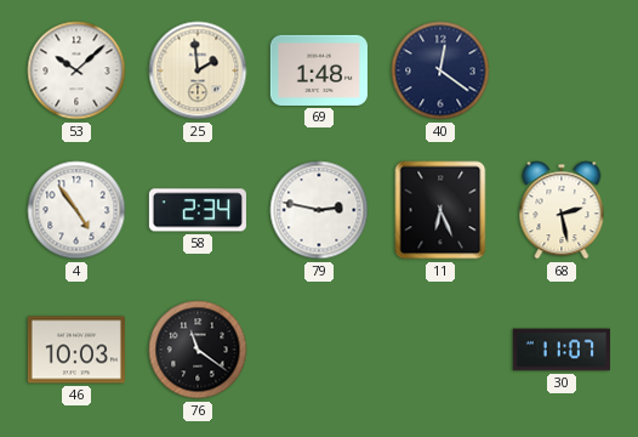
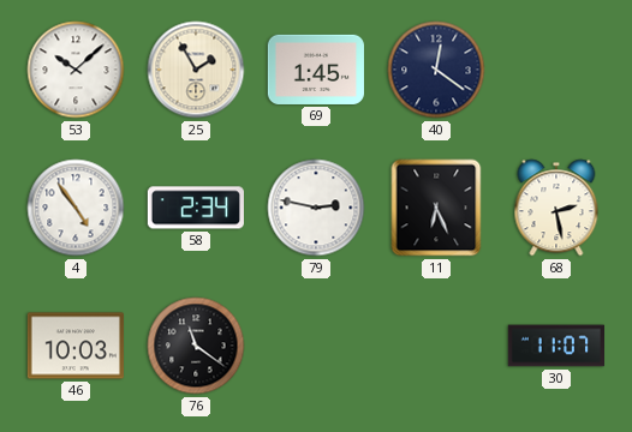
25: 1:59 -> 1:55
69: 1:48 -> 1:45
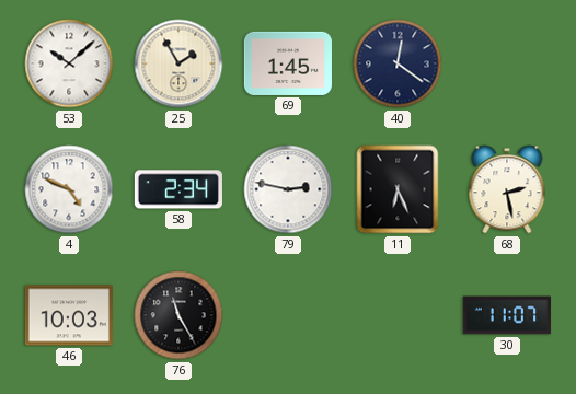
4: 4:54 -> 4:49
76: 11:21 -> 11:25
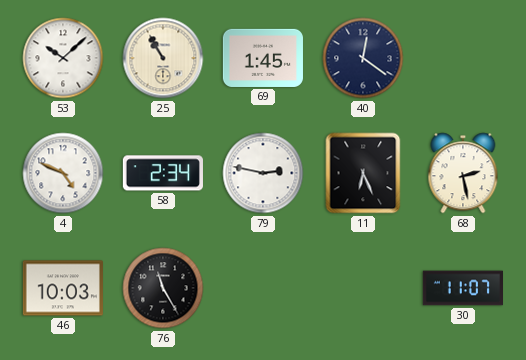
25: 1:55 -> 10:55
